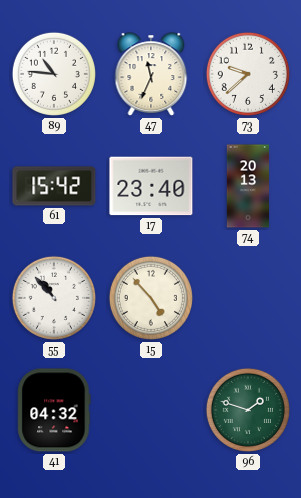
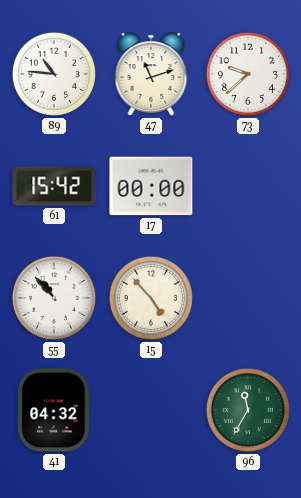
47: 11:34 -> 11:12
17: 23:40 -> 00:00
74: 20:13 -> none
96: 1:48 -> 11:35
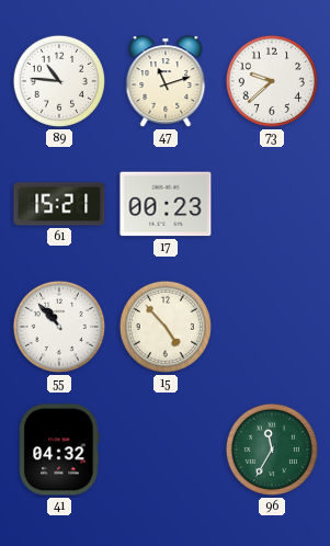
61: 15:42 -> 15:21
17: 00:00 -> 00:23
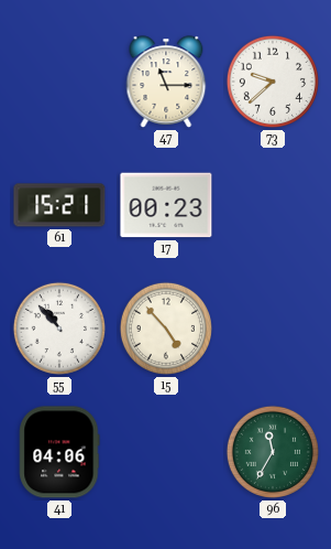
89: 10:46 -> none
47: 11:12 -> 11:15
41: 04:32 -> 04:06
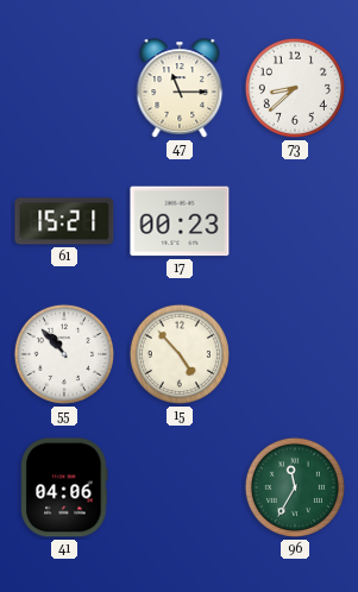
73: 9:38 -> 8:38
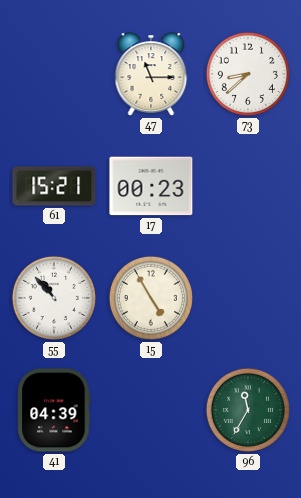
15: 4:53 -> 4:55
41: 04:06 -> 04:39
